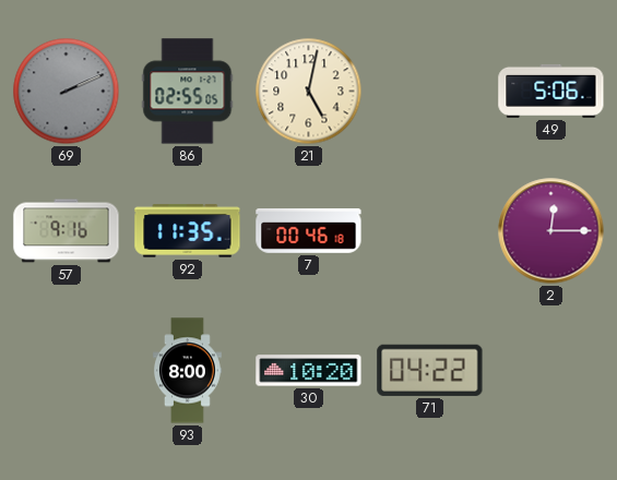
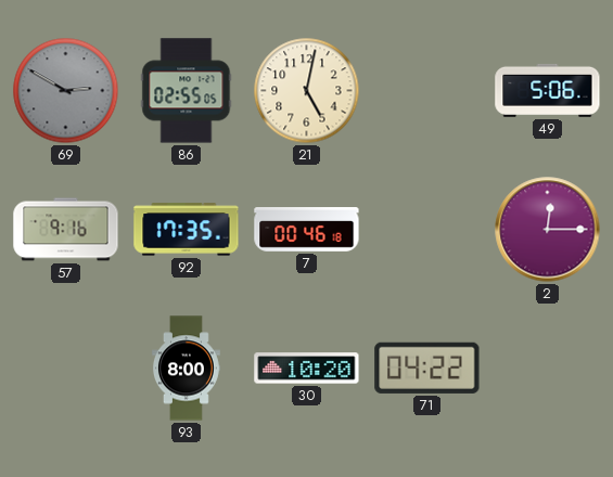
69: 2:11 -> 2:50
92: 11:35 -> 17:35
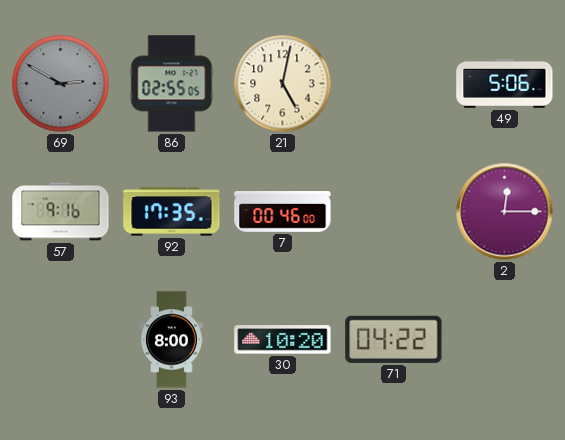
7: 00:46:18 -> 00:46:00
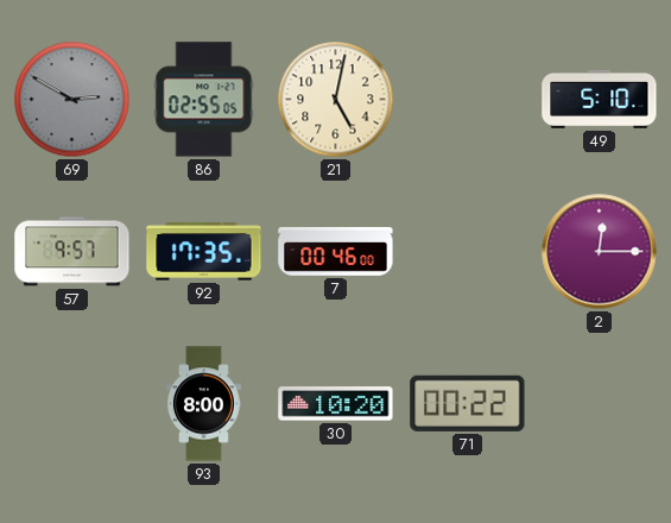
49: 5:06 -> 5:10
57: 9:16 -> 9:57
71: 04:22 -> 00:22
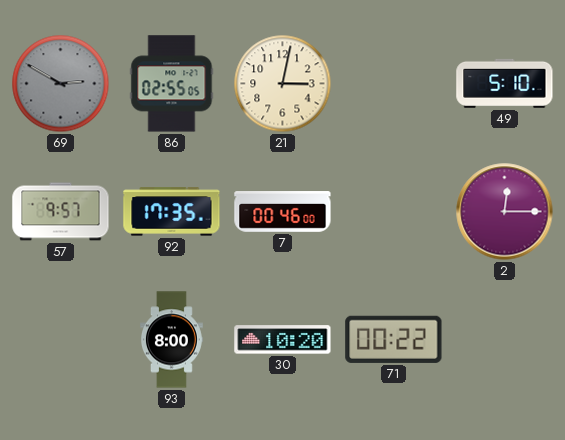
21: 5:02 -> 3:02
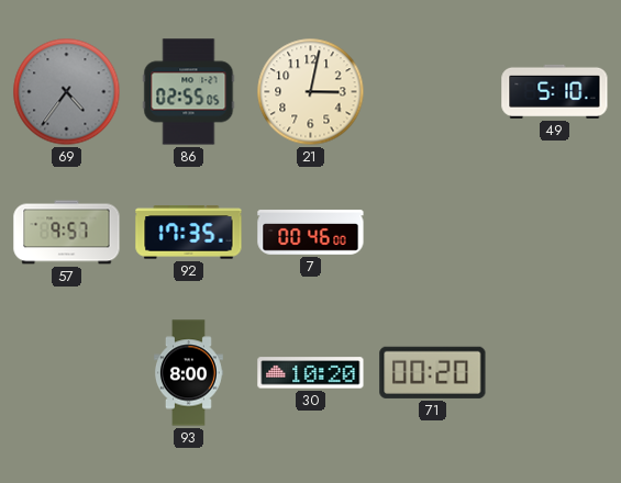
69: 2:50 -> 4:36
2: 12:15 -> none
71: 00:22 -> 00:20
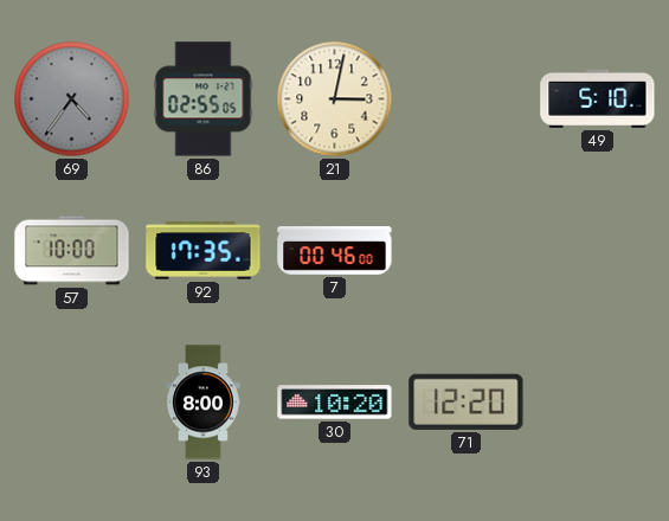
57: 9:57 -> 10:00
71: 00:20 -> 12:20
